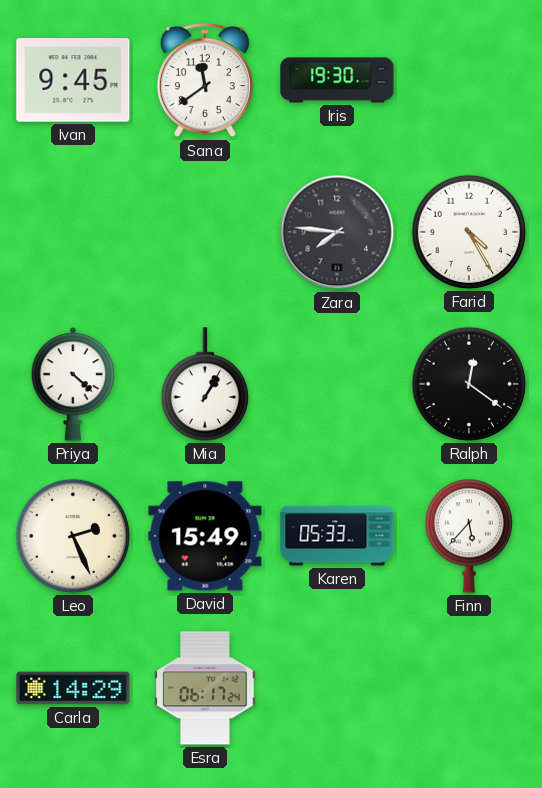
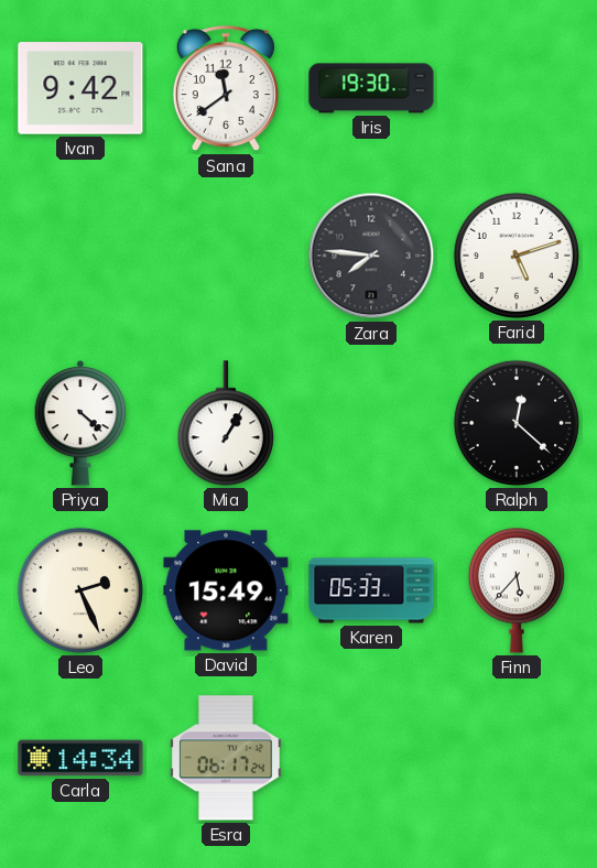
Ivan: 9:45 -> 9:42
Farid: 4:25 -> 5:12
Ralph: 12:21 -> 12:22
Carla: 14:29 -> 14:34
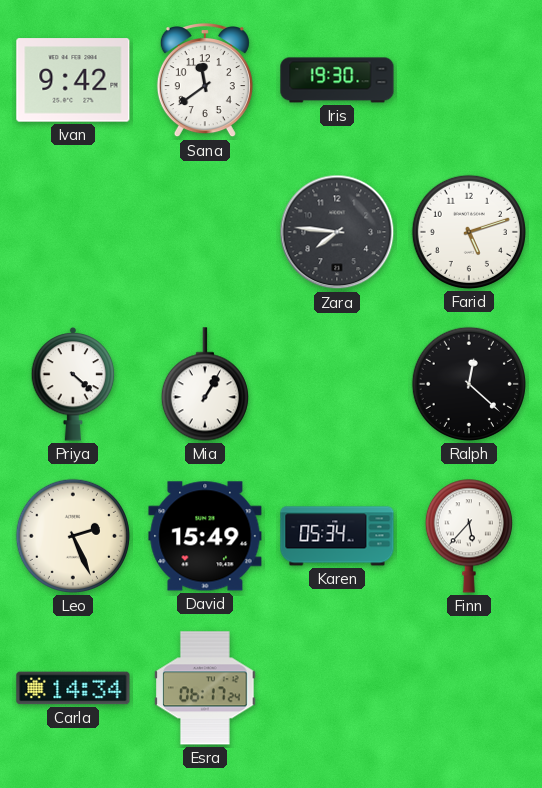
Karen: 05:33 -> 05:34
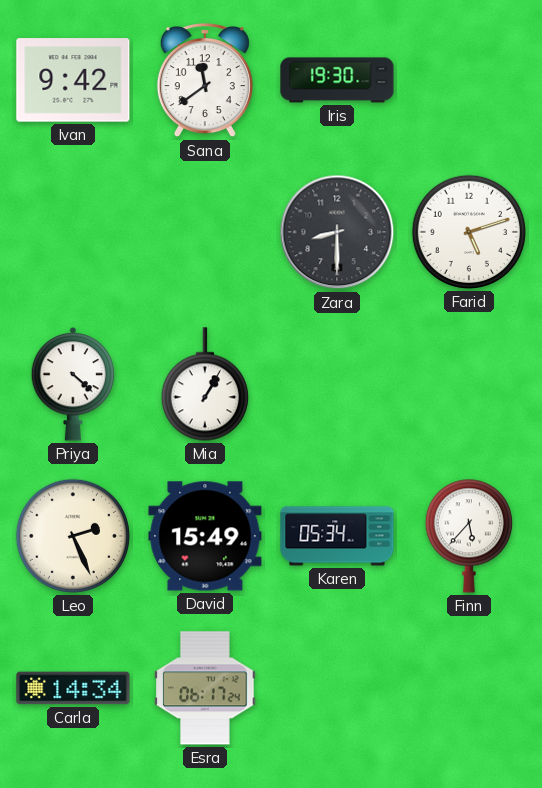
Zara: 7:46 -> 8:30
Ralph: 12:22 -> none
